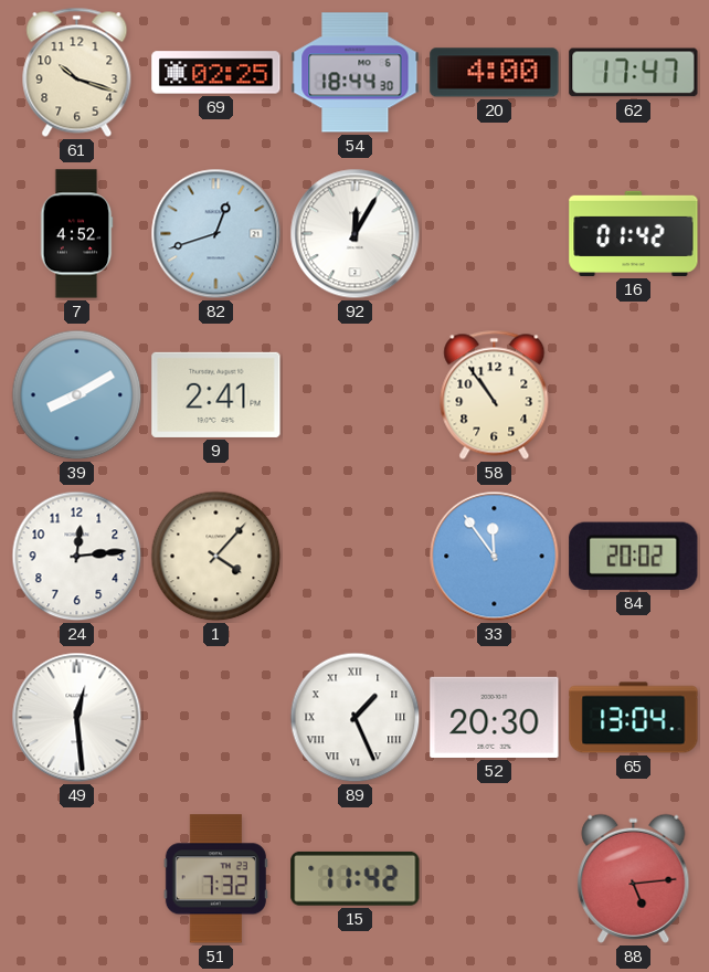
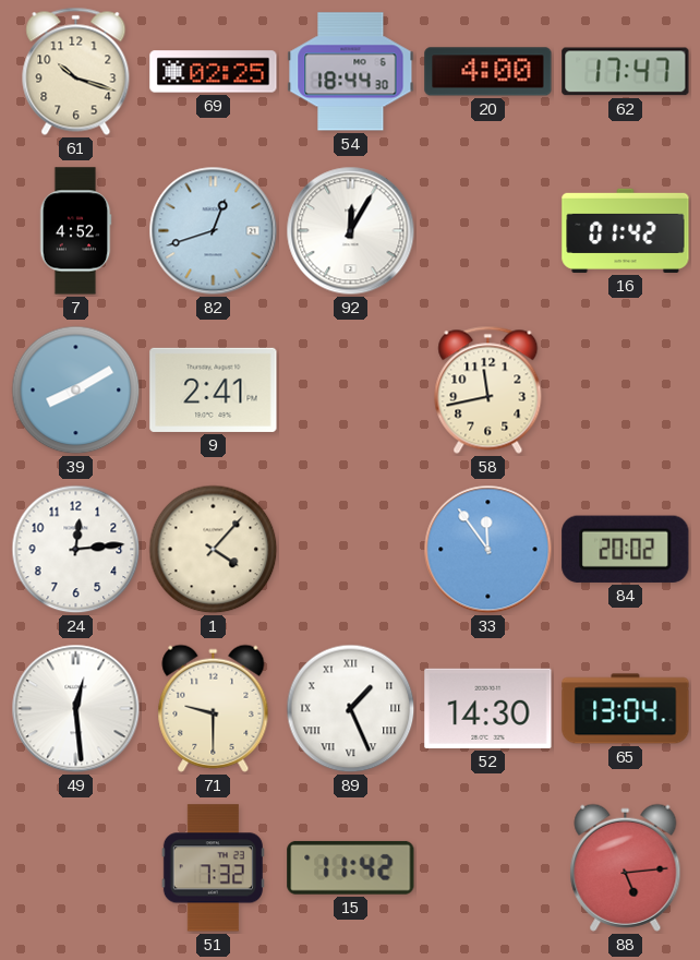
58: 10:54 -> 11:43
71: none -> 9:30
52: 20:30 -> 14:30
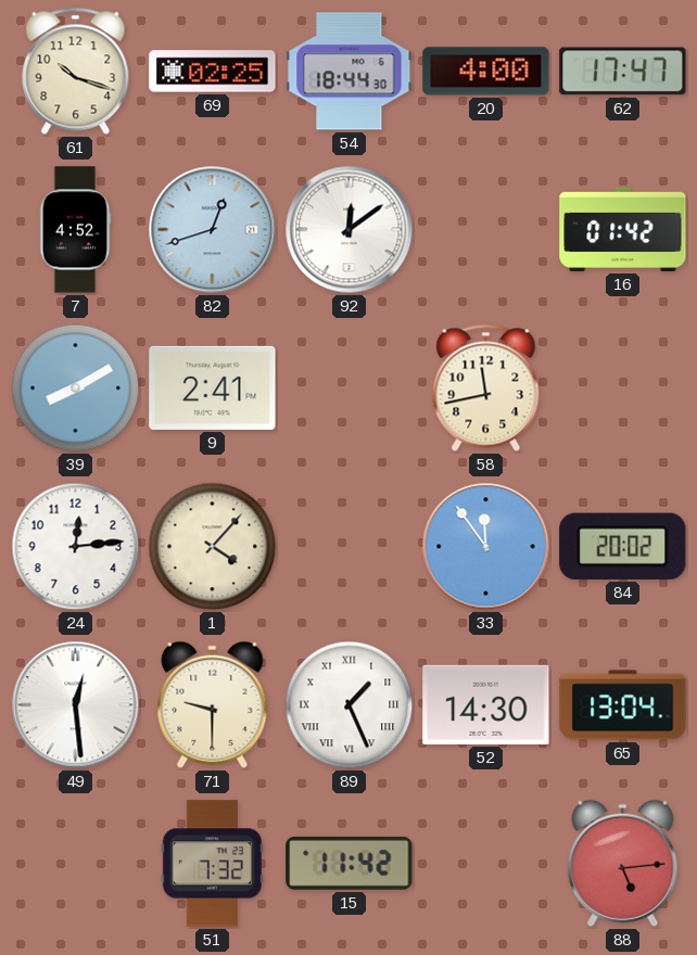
92: 12:05 -> 12:09
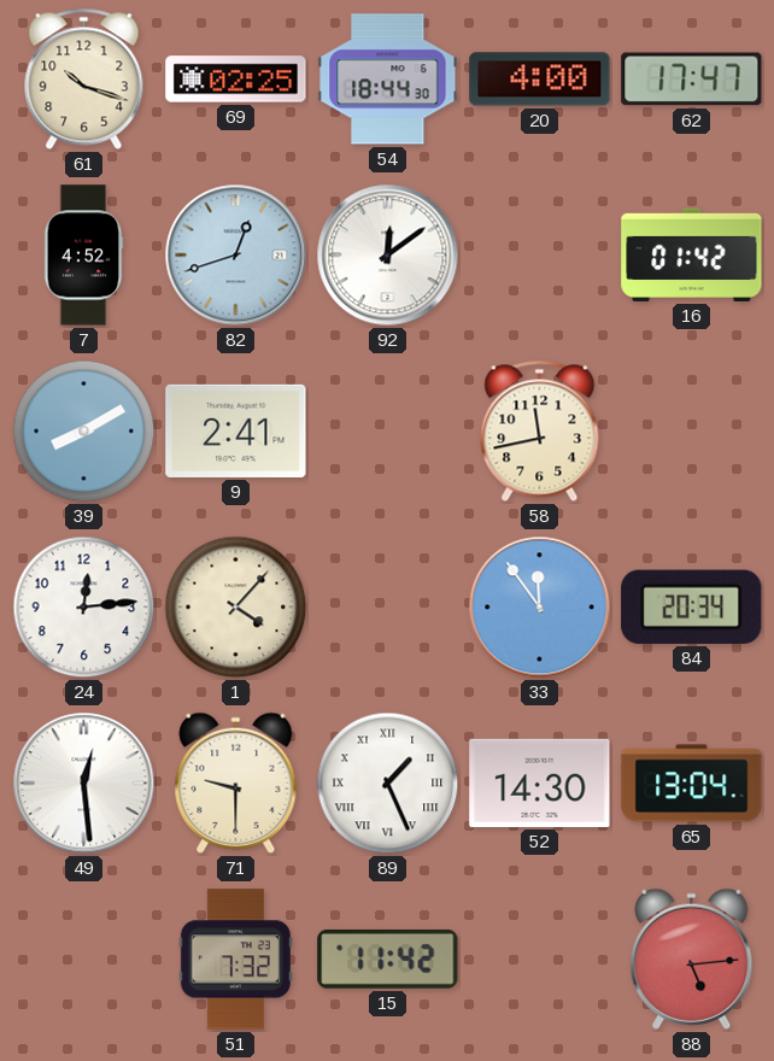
84: 20:02 -> 20:34
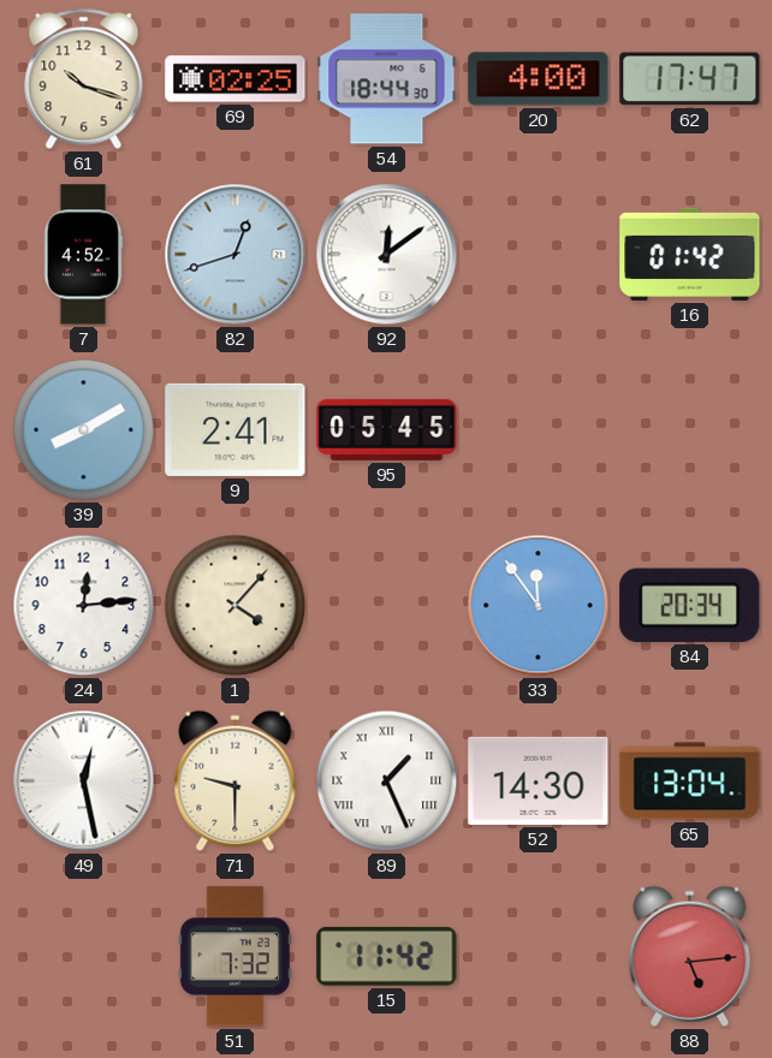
95: none -> 05:45
58: 11:43 -> none
49: 12:29 -> 12:28
